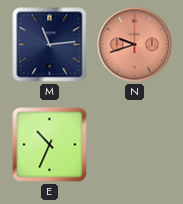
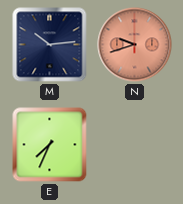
M: 11:14 -> 10:14
E: 10:34 -> 7:34
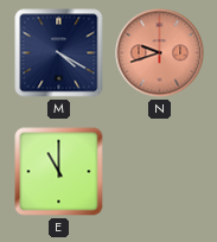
M: 10:14 -> 4:20
E: 7:34 -> 11:00
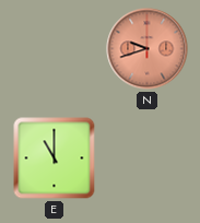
M: 4:20 -> none
